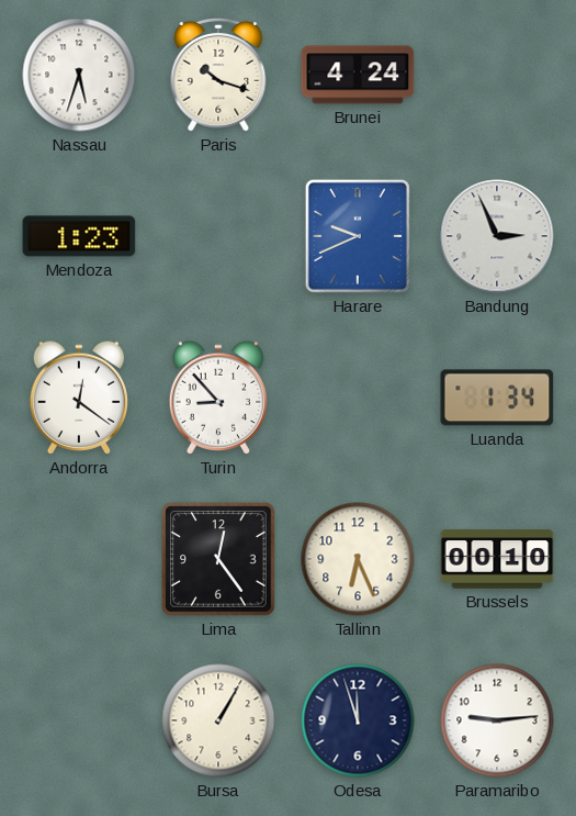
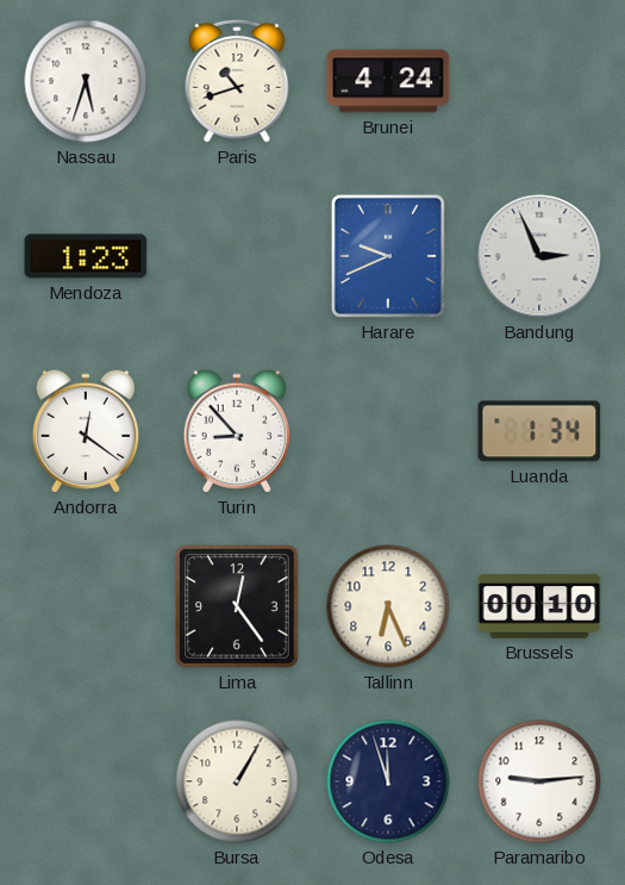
Paris: 10:18 -> 10:42
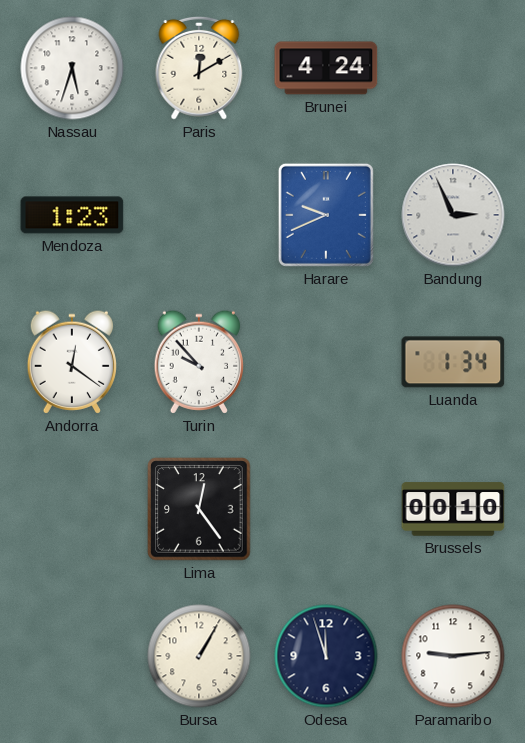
Paris: 10:42 -> 12:10
Turin: 8:53 -> 9:53
Tallinn: 6:26 -> none
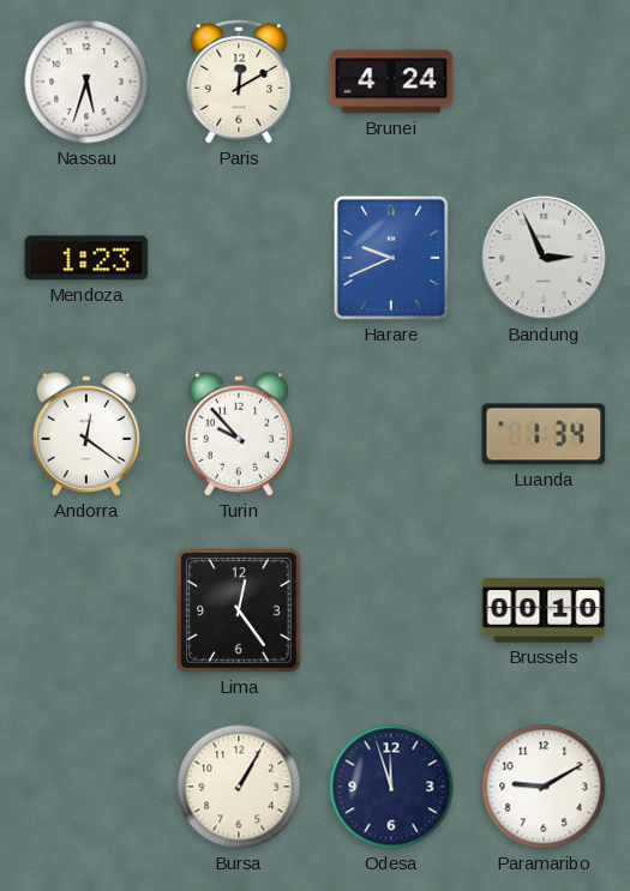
Paramaribo: 9:14 -> 9:10
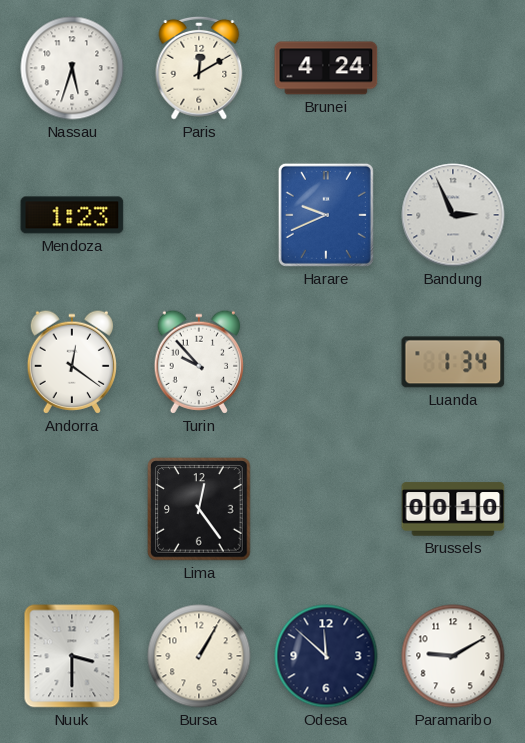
Nuuk: none -> 3:30
Odesa: 11:57 -> 11:52
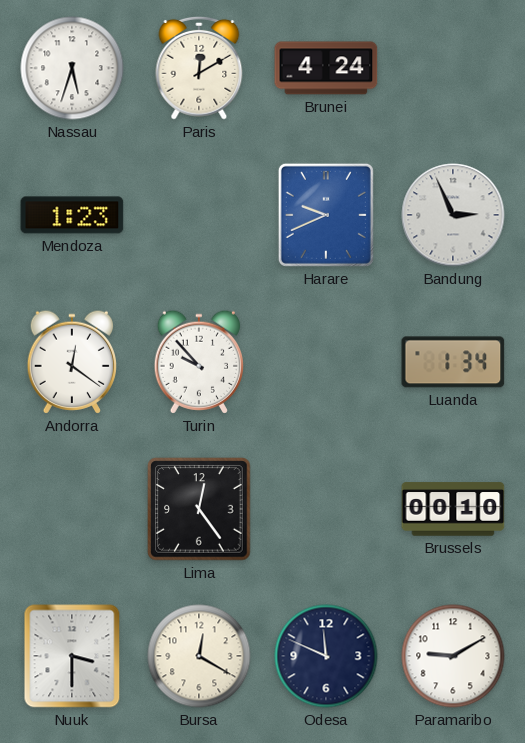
Bursa: 1:05 -> 12:20
Odesa: 11:52 -> 11:49
